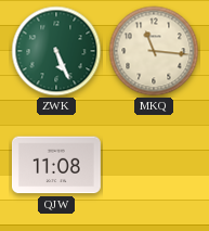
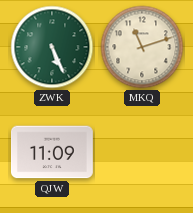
MKQ: 11:16 -> 11:12
QJW: 11:08 -> 11:09
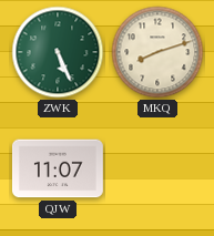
MKQ: 11:12 -> 8:12
QJW: 11:09 -> 11:07
